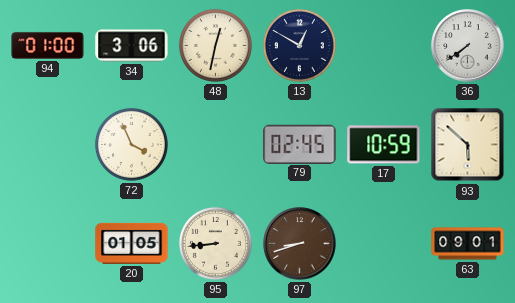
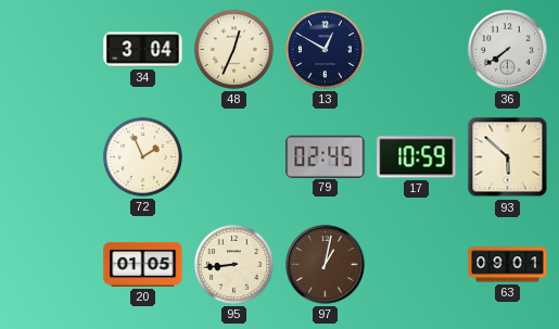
94: 01:00 -> none
34: 3:06 -> 3:04
48: 12:32 -> 12:34
72: 3:56 -> 1:56
97: 8:42 -> 1:02
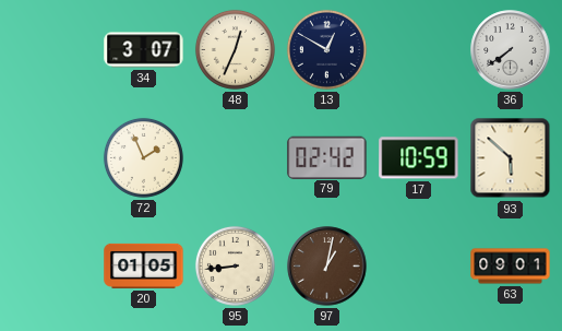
34: 3:04 -> 3:07
79: 02:45 -> 02:42
